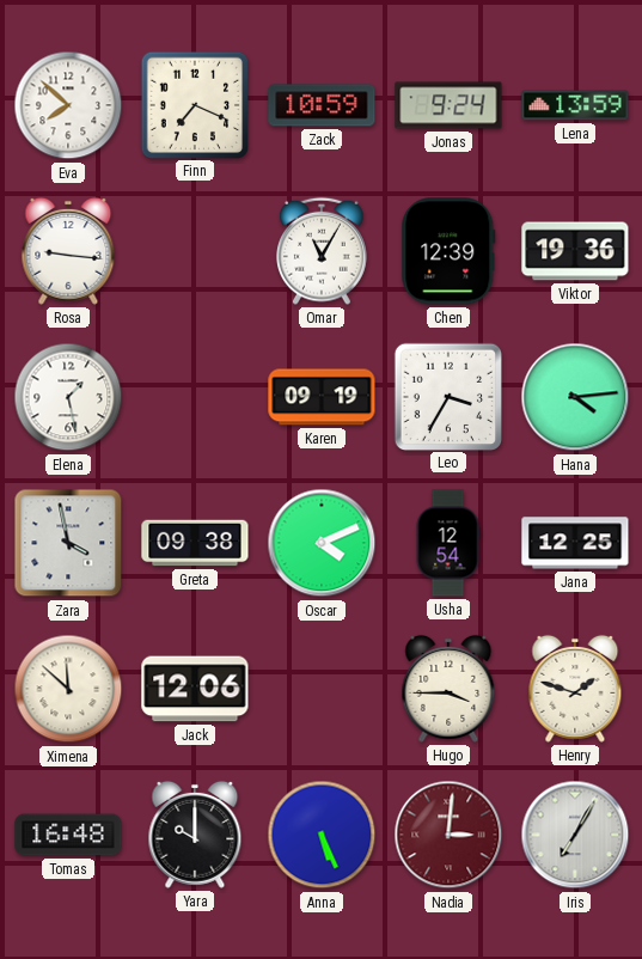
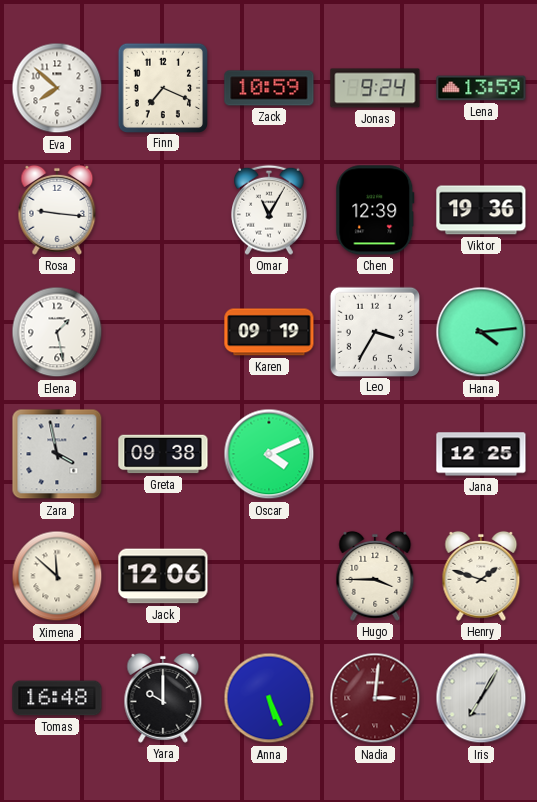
Usha: 12:54 -> none
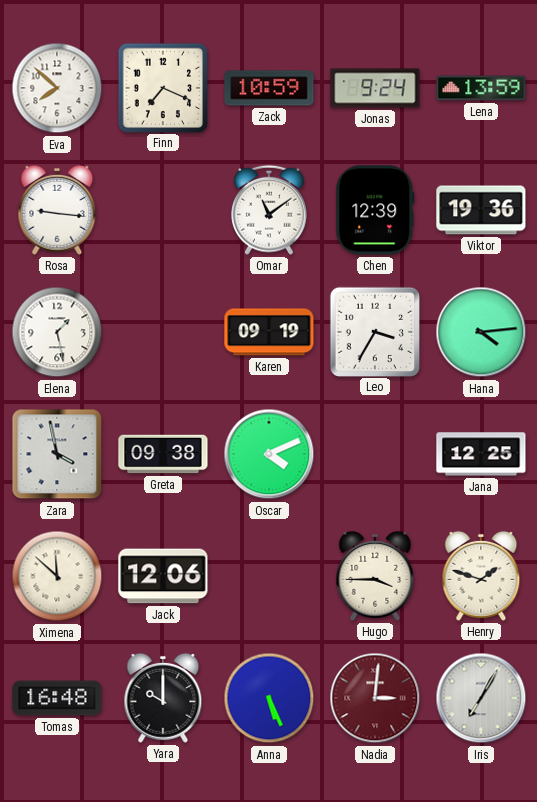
Omar: 11:05 -> 11:09
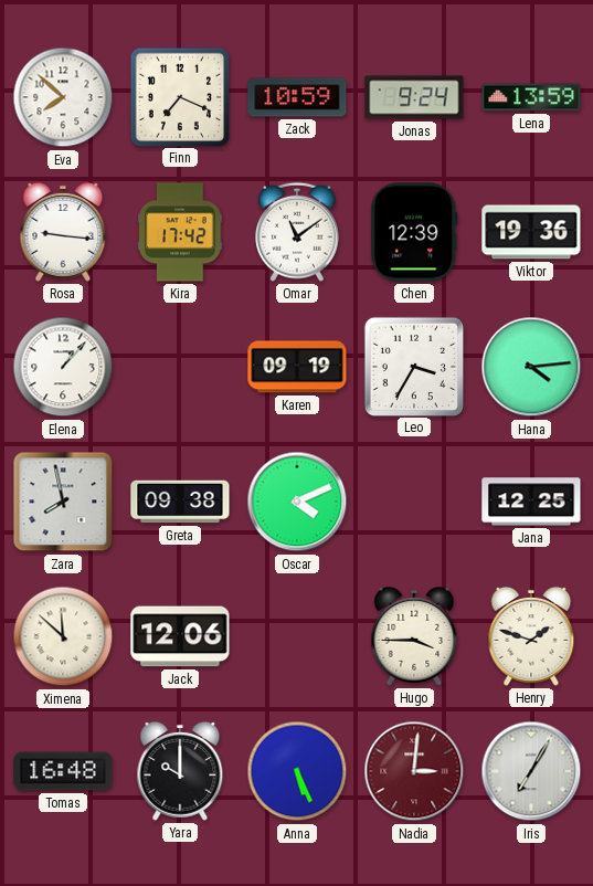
Kira: none -> 17:42
Elena: 1:28 -> 1:07
Zara: 3:58 -> 7:58
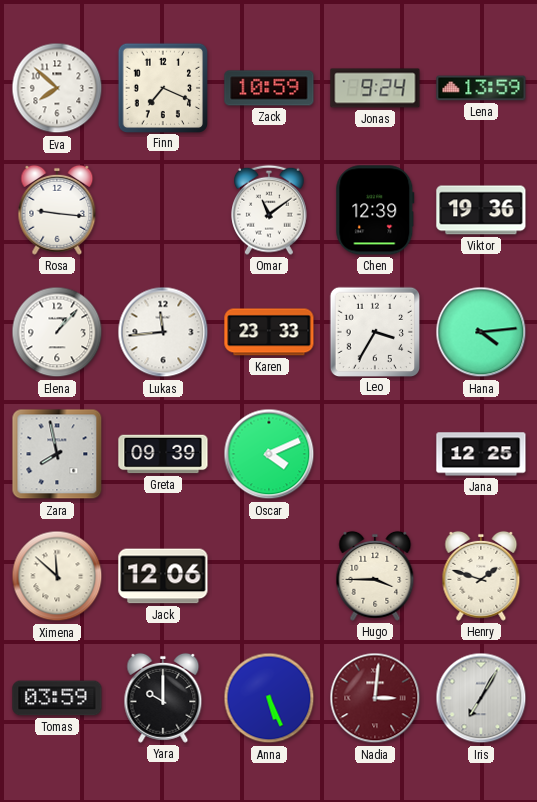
Kira: 17:42 -> none
Lukas: none -> 11:44
Karen: 09:19 -> 23:33
Greta: 09:38 -> 09:39
Tomas: 16:48 -> 03:59
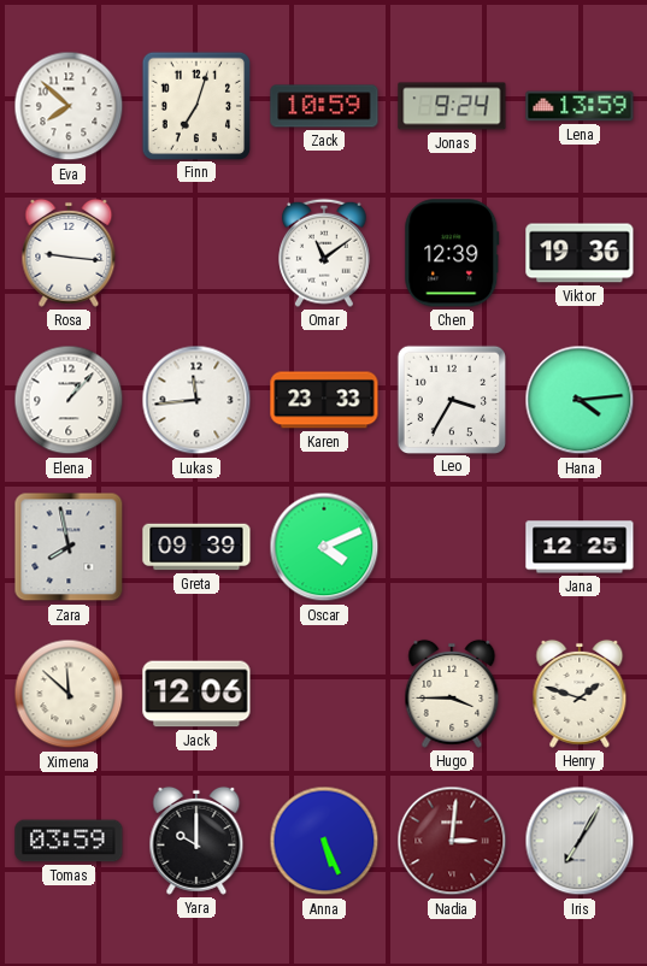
Finn: 7:19 -> 7:03
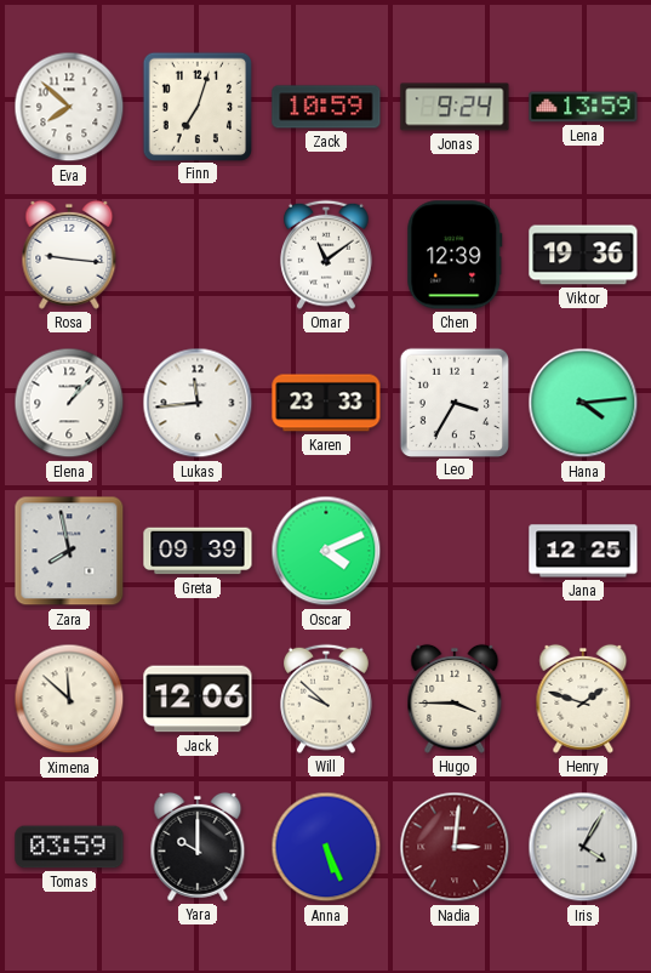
Will: none -> 9:52
Iris: 7:05 -> 4:05
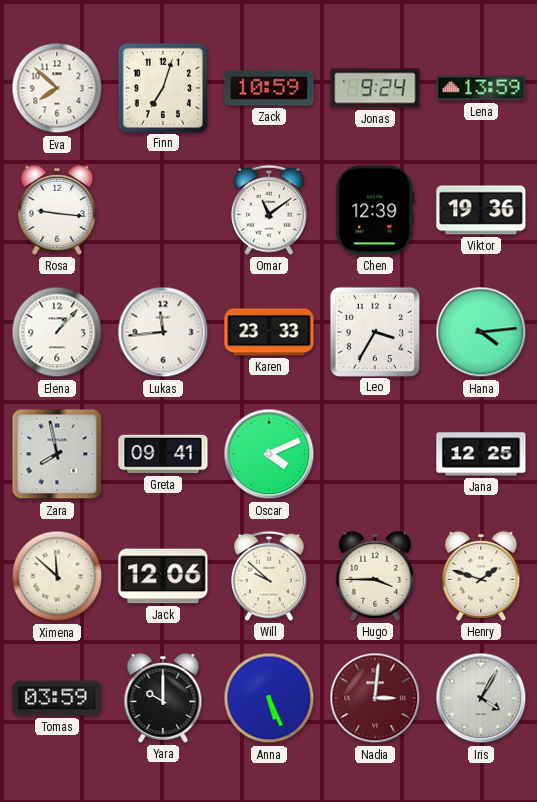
Greta: 09:39 -> 09:41
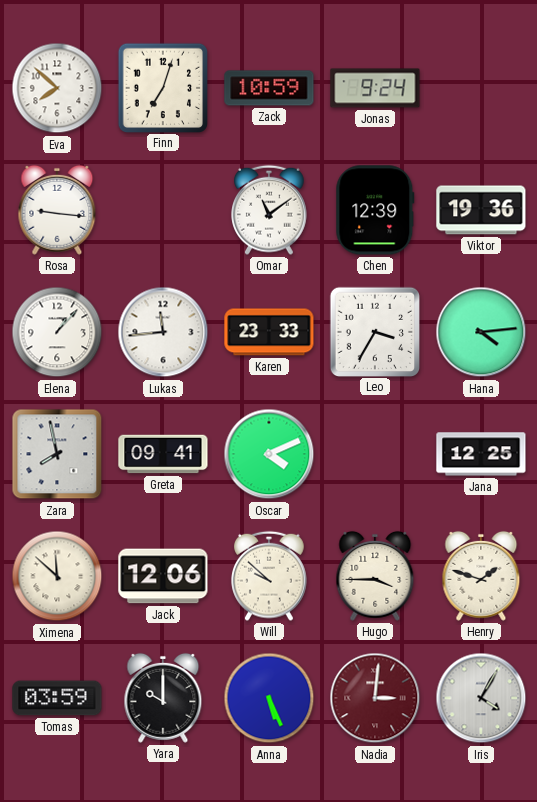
Lena: 13:59 -> none
